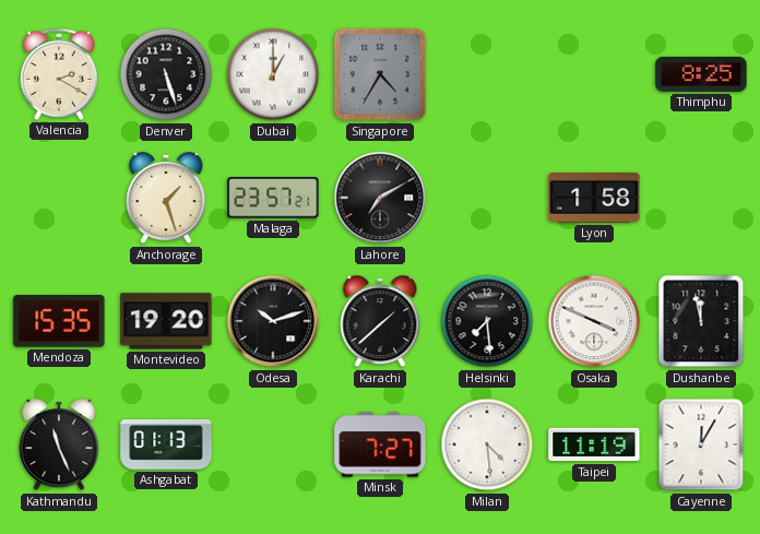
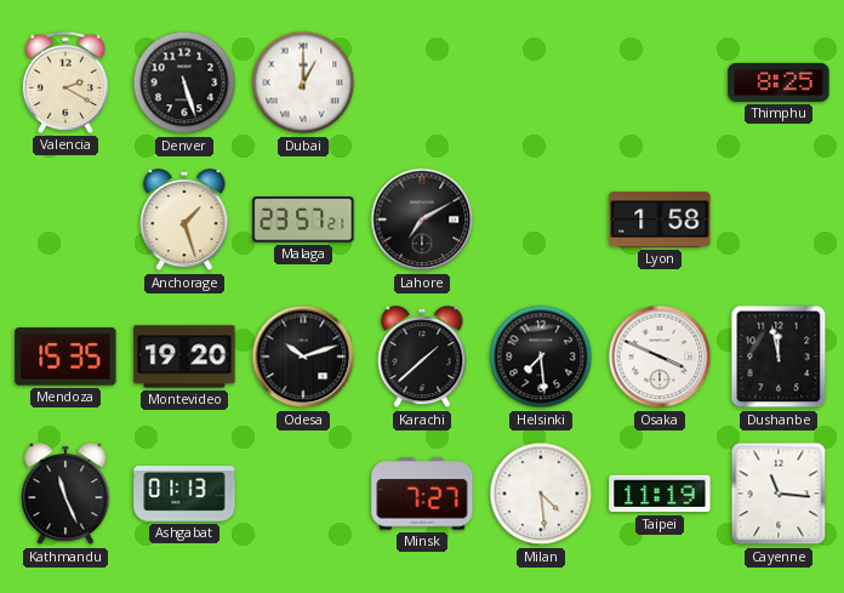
Singapore: 4:35 -> none
Cayenne: 12:05 -> 11:16
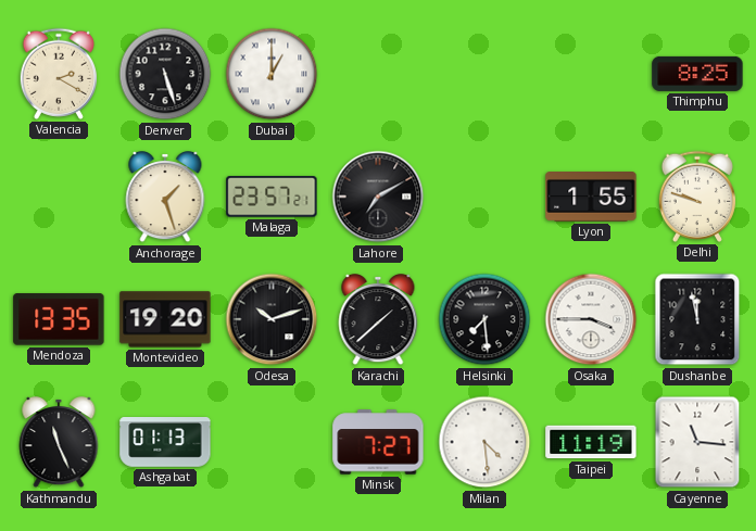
Lyon: 1:58 -> 1:55
Delhi: none -> 9:48
Mendoza: 15:35 -> 13:35
Osaka: 3:49 -> 3:45
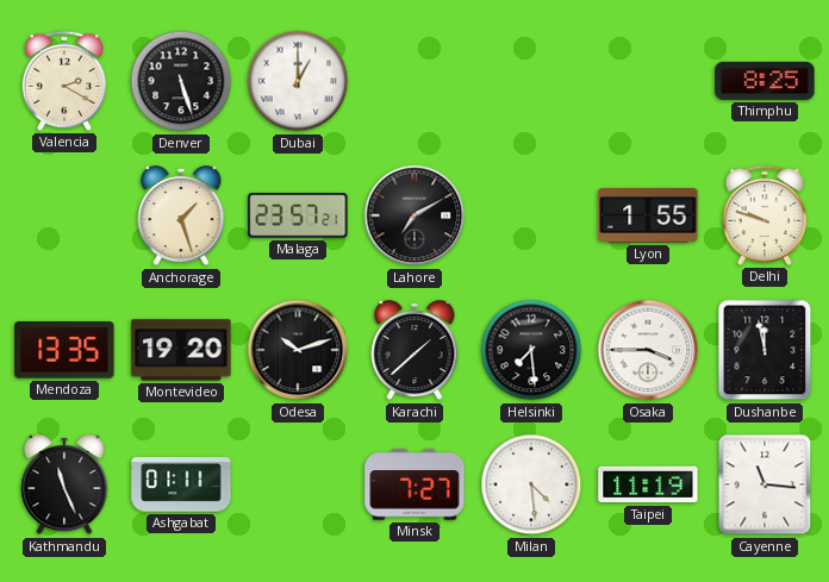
Ashgabat: 01:13 -> 01:11
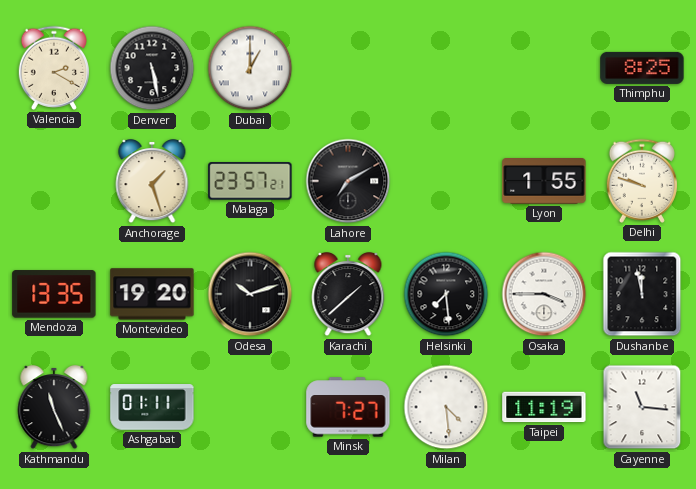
Denver: 5:27 -> 5:28
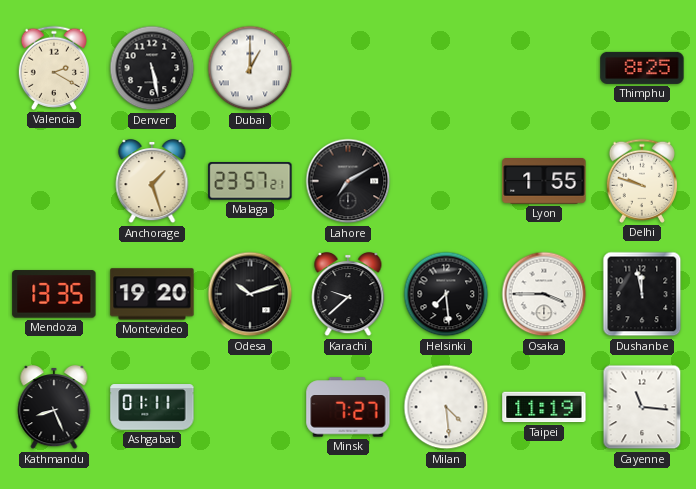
Karachi: 1:38 -> 9:38
Kathmandu: 11:26 -> 8:26
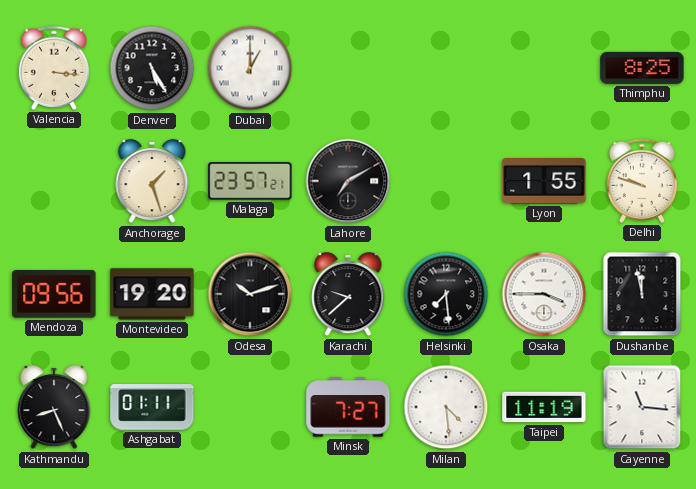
Valencia: 2:20 -> 3:16
Denver: 5:28 -> 5:25
Mendoza: 13:35 -> 09:56
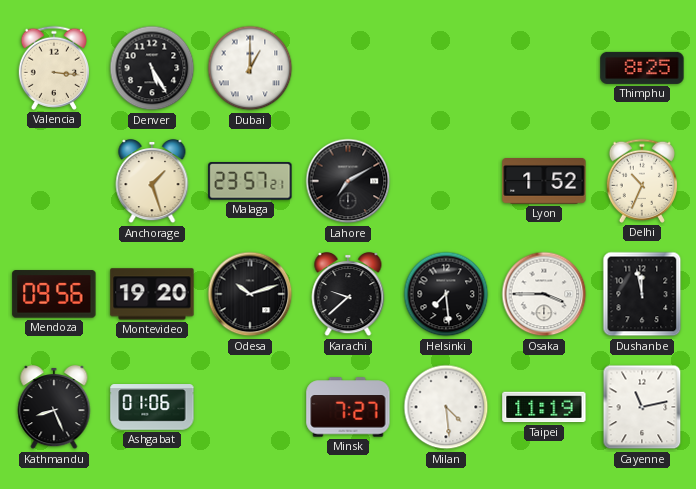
Lyon: 1:55 -> 1:52
Delhi: 9:48 -> 10:34
Ashgabat: 01:11 -> 01:06
Cayenne: 11:16 -> 11:13
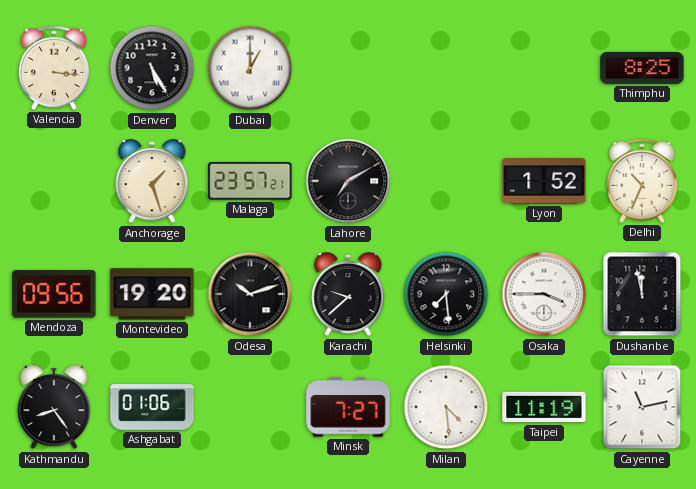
Kathmandu: 8:26 -> 8:24
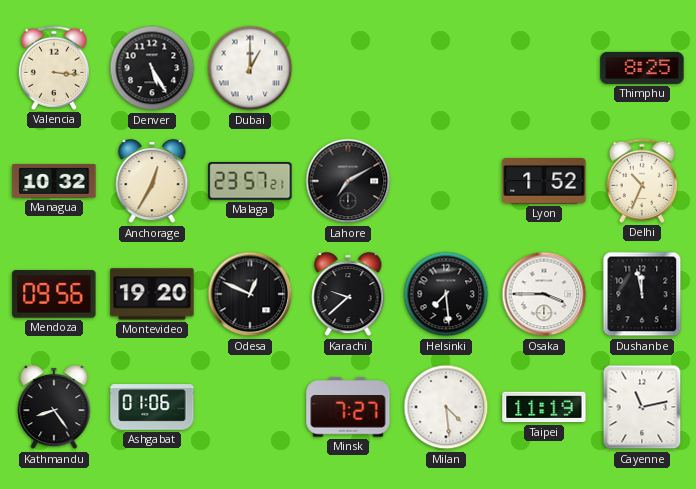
Managua: none -> 10:32
Anchorage: 1:27 -> 12:35
Odesa: 10:12 -> 12:49
